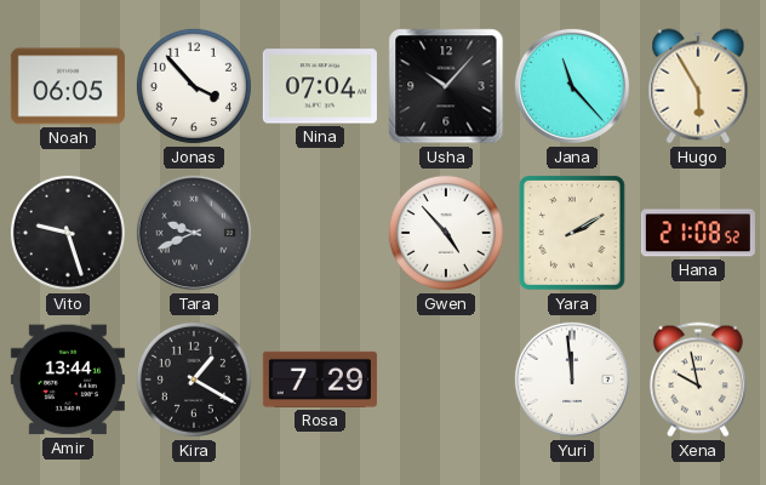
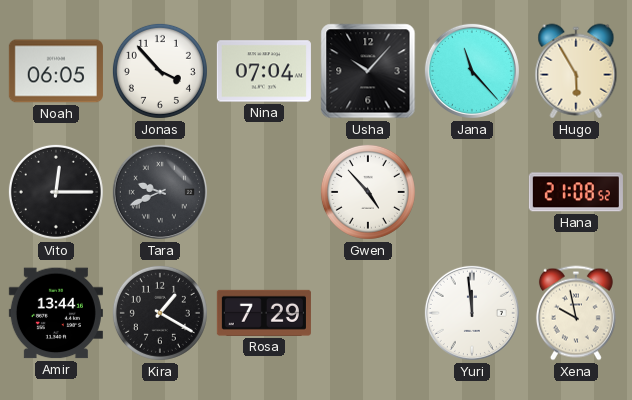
Vito: 9:27 -> 12:15
Yara: 2:10 -> none
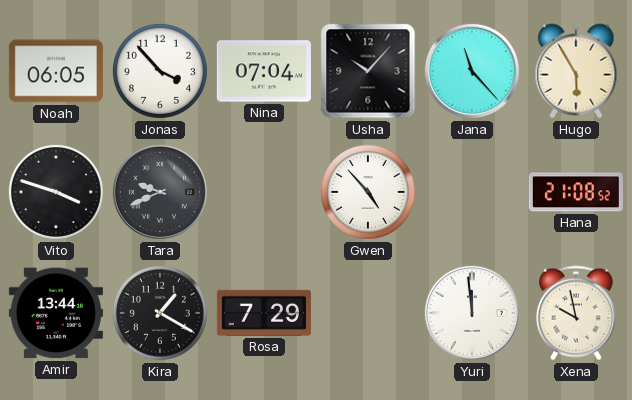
Vito: 12:15 -> 3:48
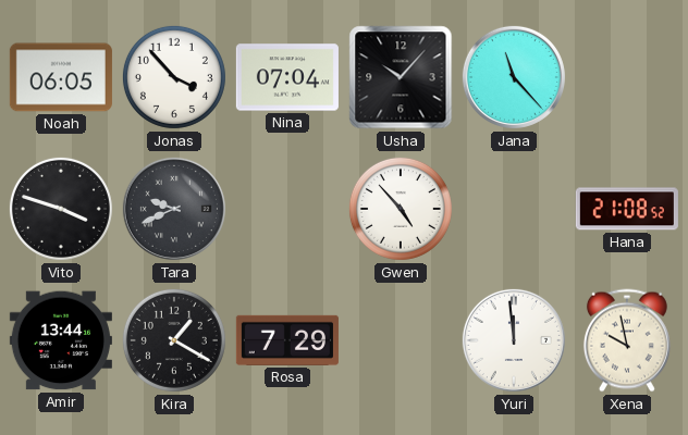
Hugo: 5:55 -> none
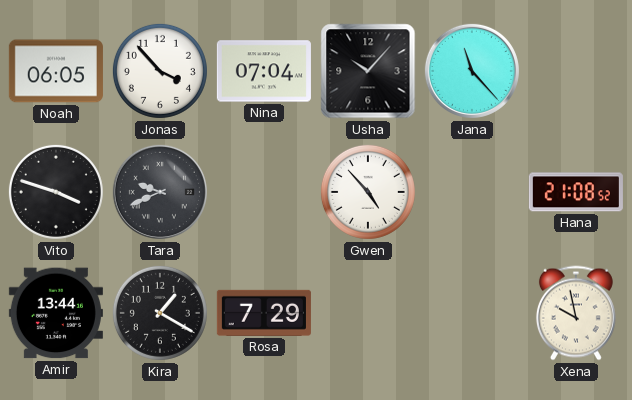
Yuri: 11:59 -> none
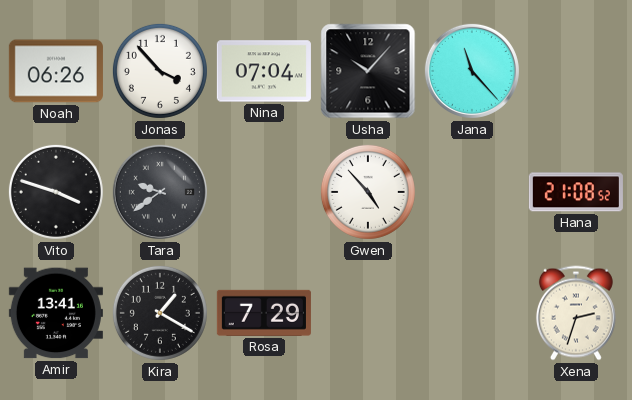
Noah: 06:05 -> 06:26
Tara: 9:41 -> 9:39
Amir: 13:44 -> 13:41
Xena: 9:58 -> 2:33
